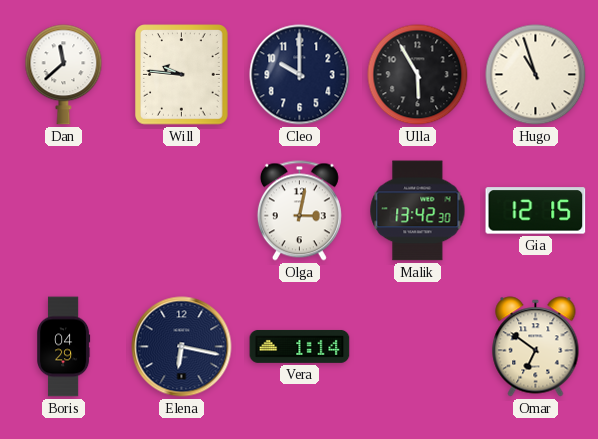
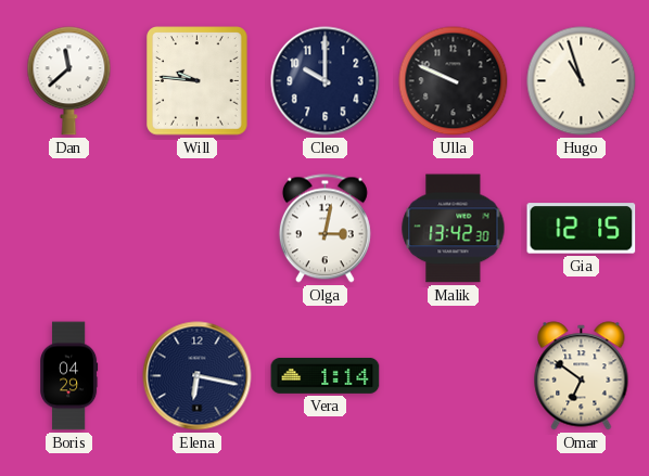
Ulla: 5:55 -> 9:49
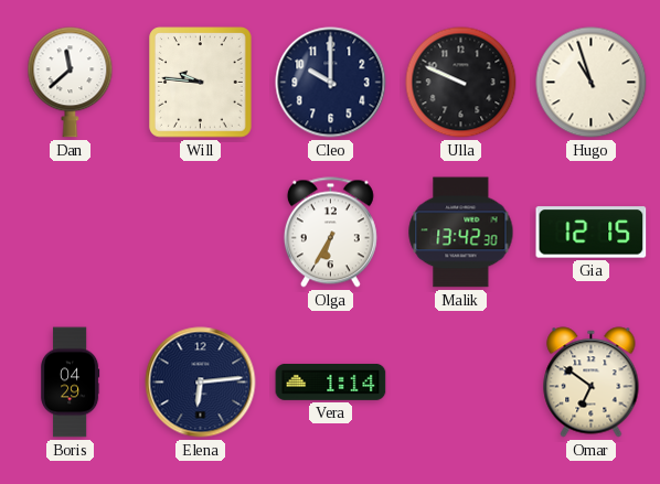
Olga: 3:02 -> 6:35
Elena: 6:17 -> 6:14
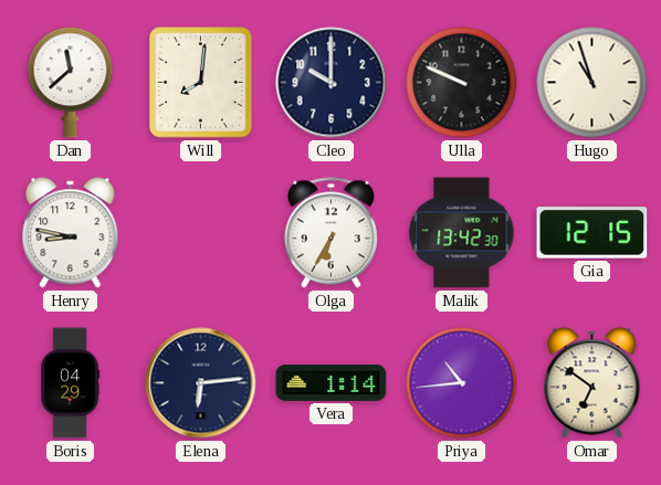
Will: 9:46 -> 8:01
Henry: none -> 8:47
Priya: none -> 10:44
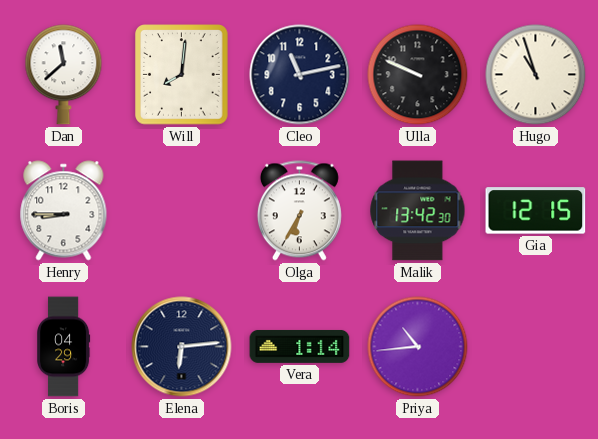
Cleo: 10:00 -> 11:13
Henry: 8:47 -> 8:45
Omar: 6:51 -> none
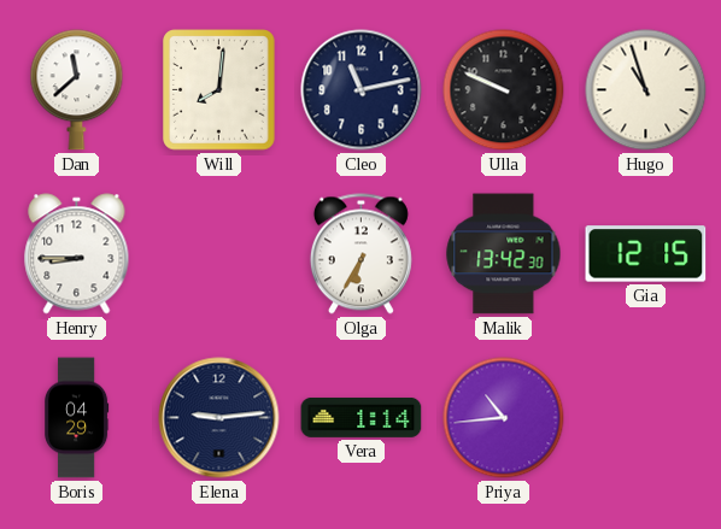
Elena: 6:14 -> 9:14
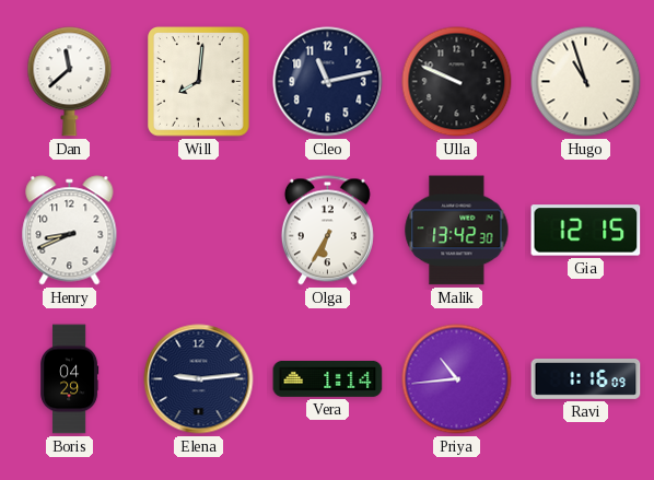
Henry: 8:45 -> 8:41
Ravi: none -> 1:16
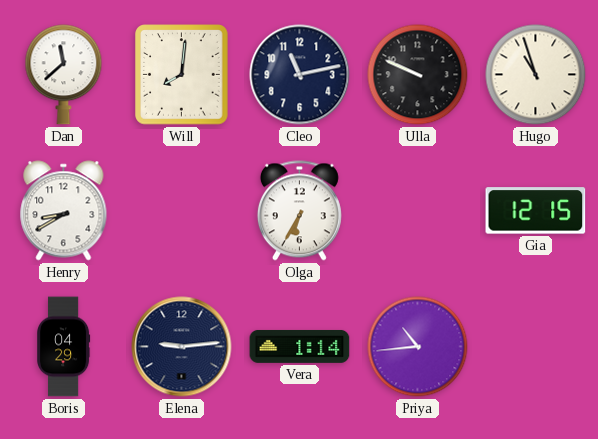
Henry: 8:41 -> 8:40
Malik: 13:42 -> none
Ravi: 1:16 -> none
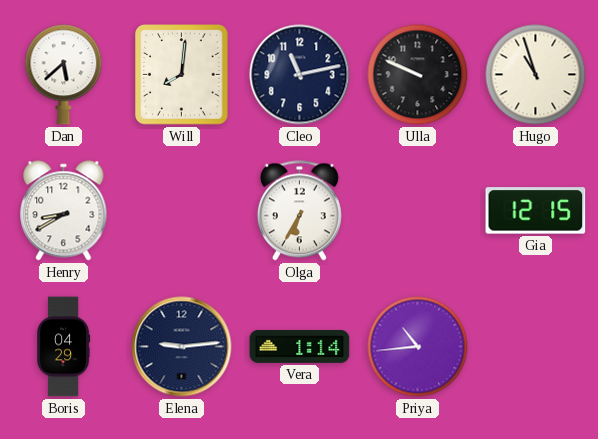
Dan: 11:38 -> 5:38
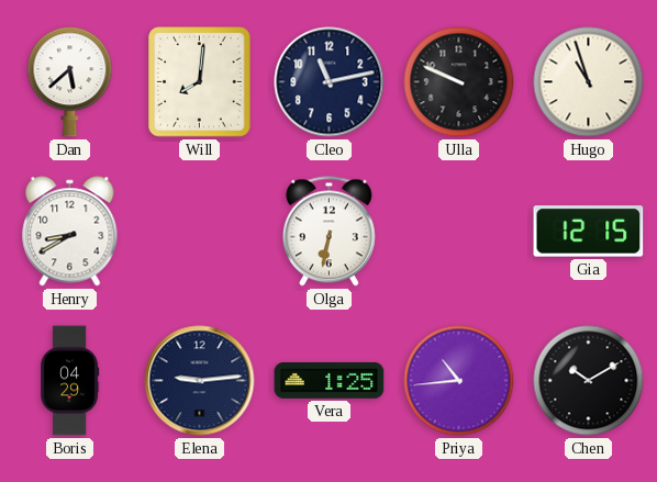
Olga: 6:35 -> 6:32
Vera: 1:14 -> 1:25
Chen: none -> 10:10
